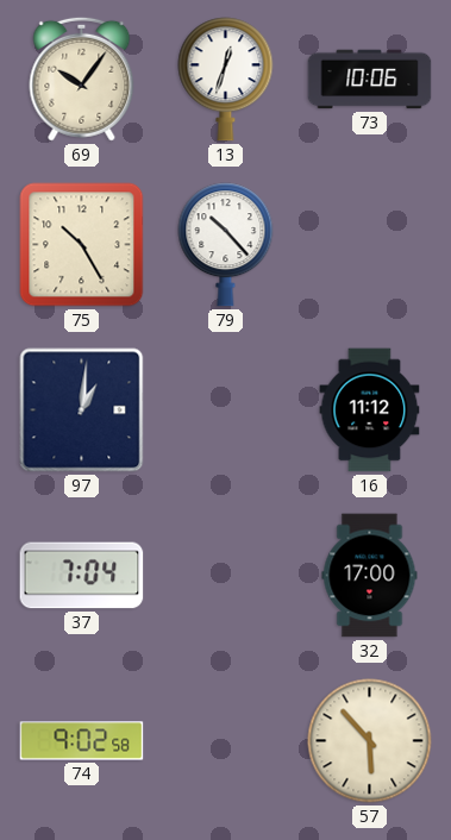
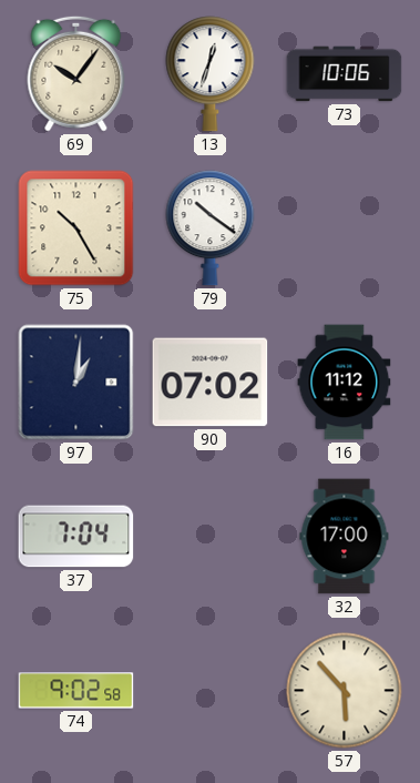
79: 10:23 -> 10:21
90: none -> 07:02
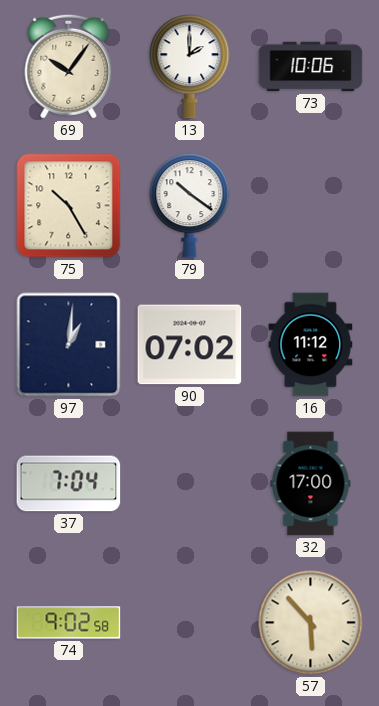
13: 12:33 -> 2:00
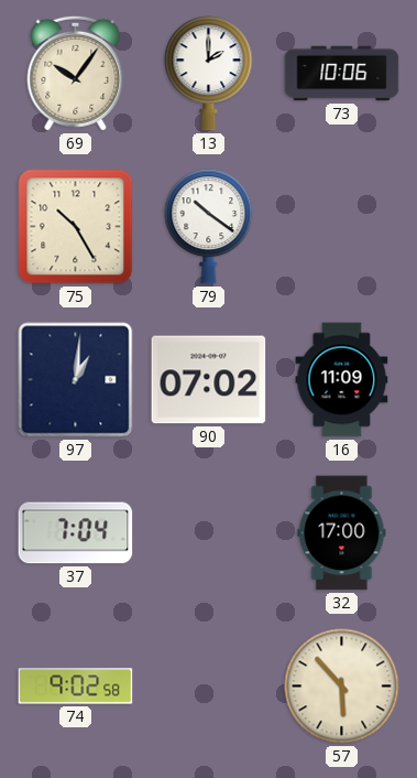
16: 11:12 -> 11:09
